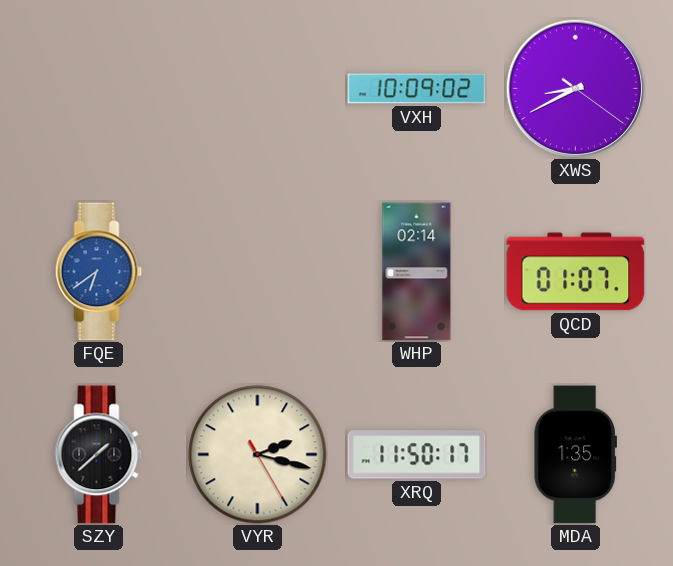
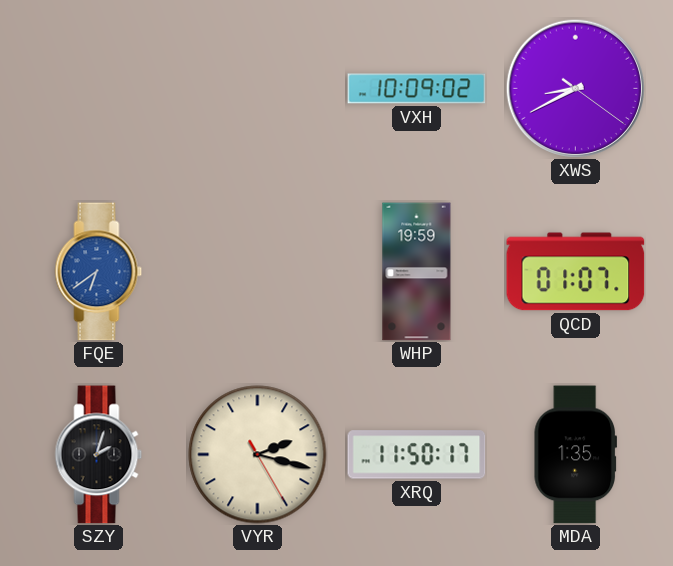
WHP: 02:14 -> 19:59
SZY: 1:38 -> 2:03
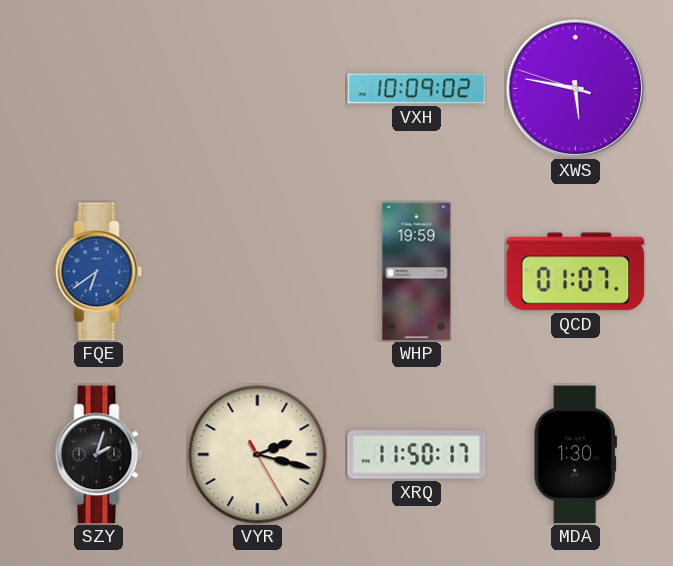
XWS: 8:40 -> 5:46
MDA: 1:35 -> 1:30
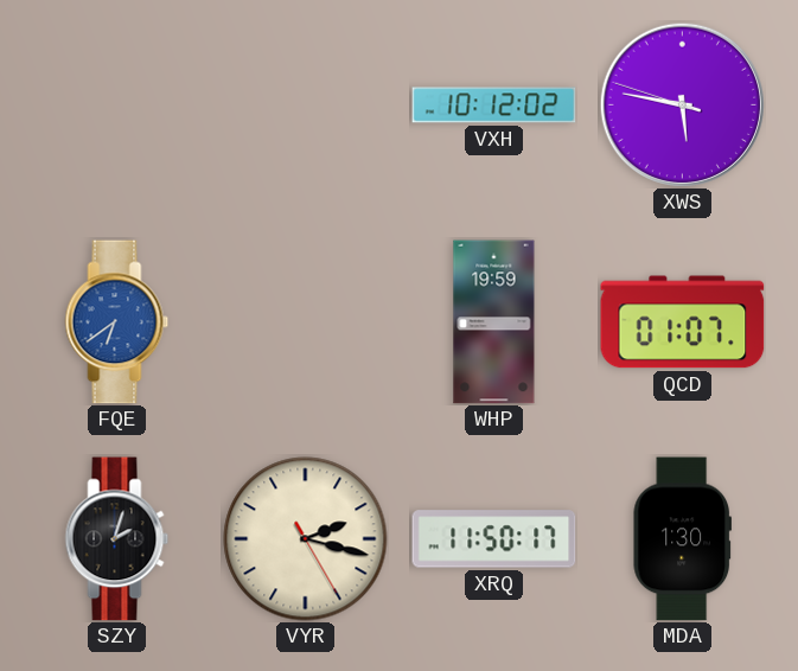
VXH: 10:09 -> 10:12
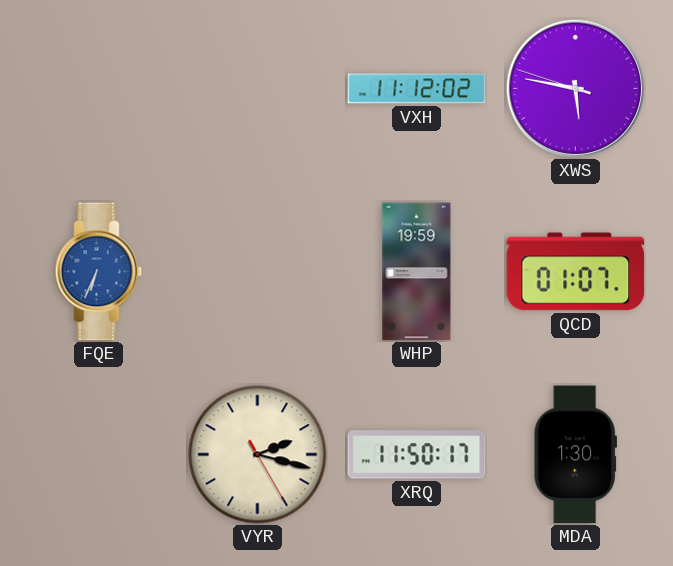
VXH: 10:12 -> 11:12
FQE: 6:39 -> 6:34
SZY: 2:03 -> none
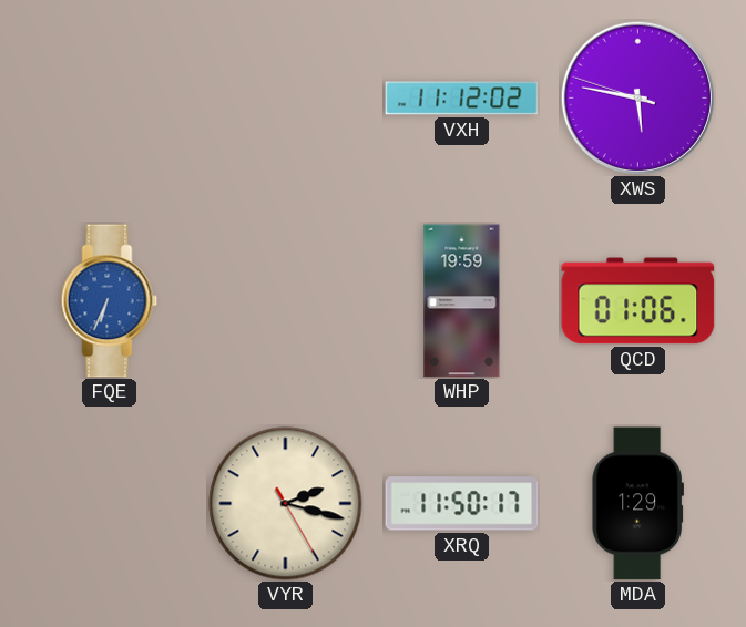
QCD: 01:07 -> 01:06
MDA: 1:30 -> 1:29
